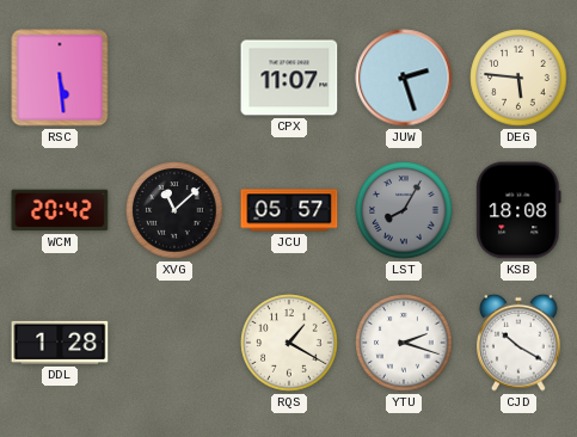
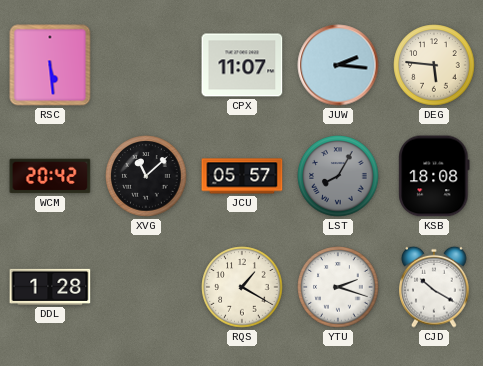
JUW: 2:27 -> 2:16
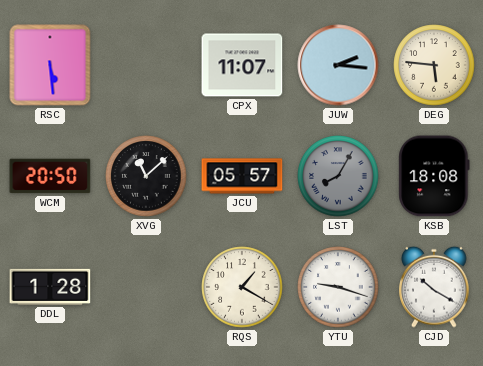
WCM: 20:42 -> 20:50
YTU: 2:18 -> 9:18
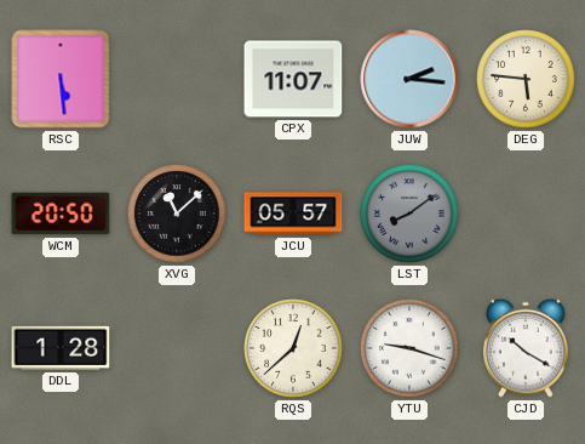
LST: 8:05 -> 8:09
KSB: 18:08 -> none
RQS: 1:20 -> 12:38
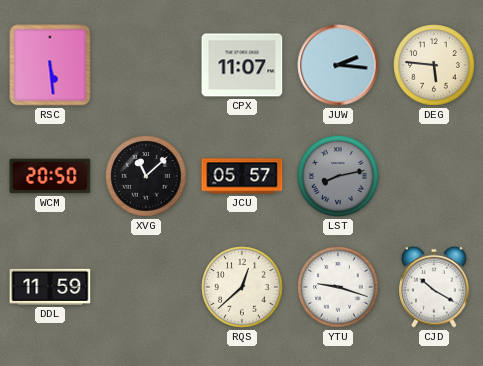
LST: 8:09 -> 8:13
DDL: 1:28 -> 11:59
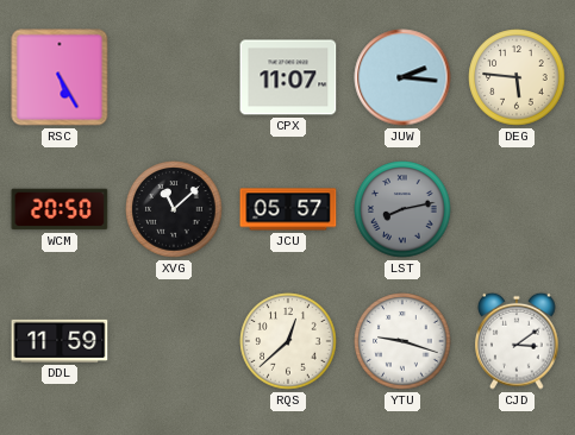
RSC: 5:29 -> 5:25
CJD: 10:20 -> 3:09
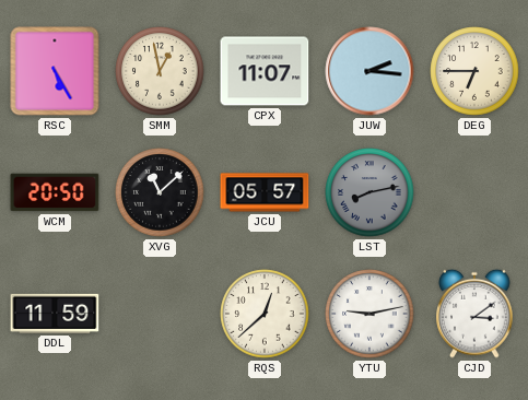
SMM: none -> 12:58
DEG: 5:46 -> 6:45
YTU: 9:18 -> 9:13
